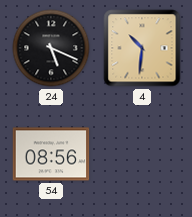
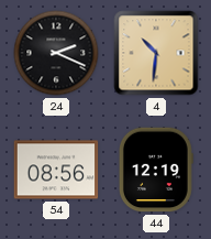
24: 5:19 -> 2:19
44: none -> 12:19
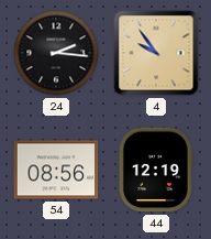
24: 2:19 -> 2:16
4: 10:31 -> 9:54
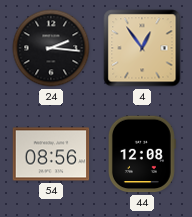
4: 9:54 -> 12:54
44: 12:19 -> 12:08
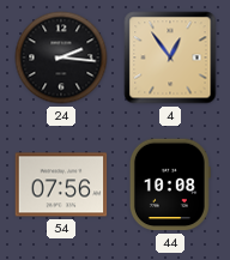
54: 08:56 -> 07:56
44: 12:08 -> 10:08
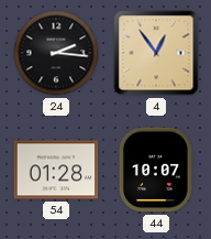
54: 07:56 -> 01:28
44: 10:08 -> 10:07
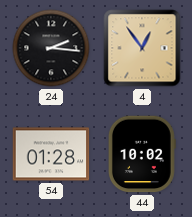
44: 10:07 -> 10:02
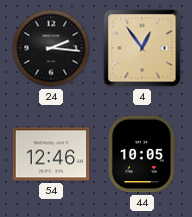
54: 01:28 -> 12:46
44: 10:02 -> 10:05
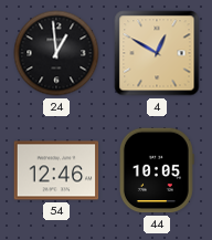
24: 2:16 -> 12:59
4: 12:54 -> 12:50
